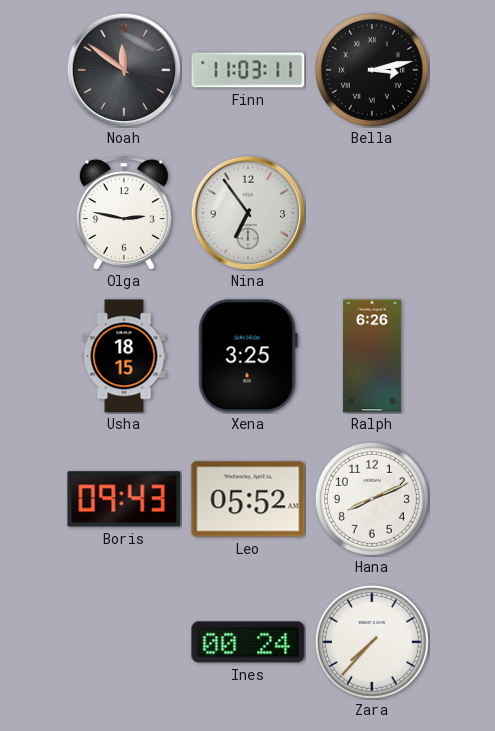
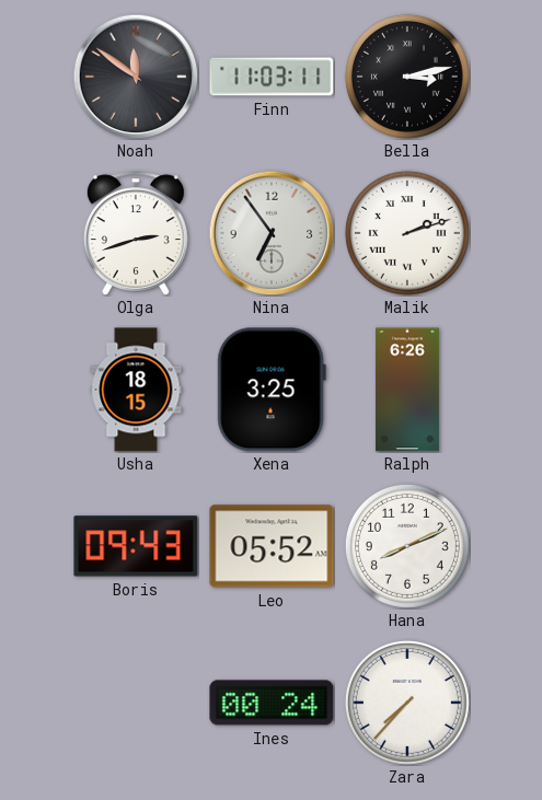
Olga: 2:47 -> 2:42
Malik: none -> 2:12
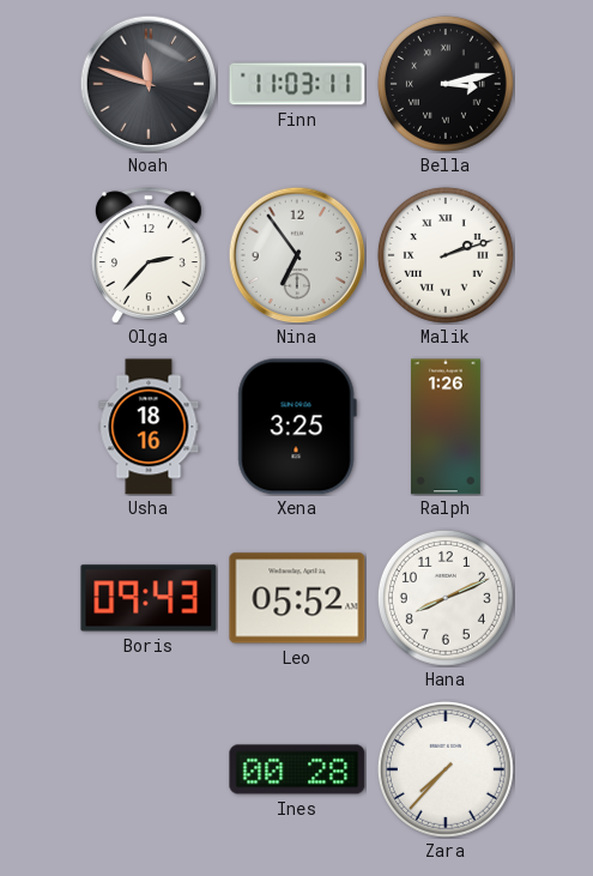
Noah: 11:51 -> 11:48
Olga: 2:42 -> 2:37
Usha: 18:15 -> 18:16
Ralph: 6:26 -> 1:26
Ines: 00:24 -> 00:28
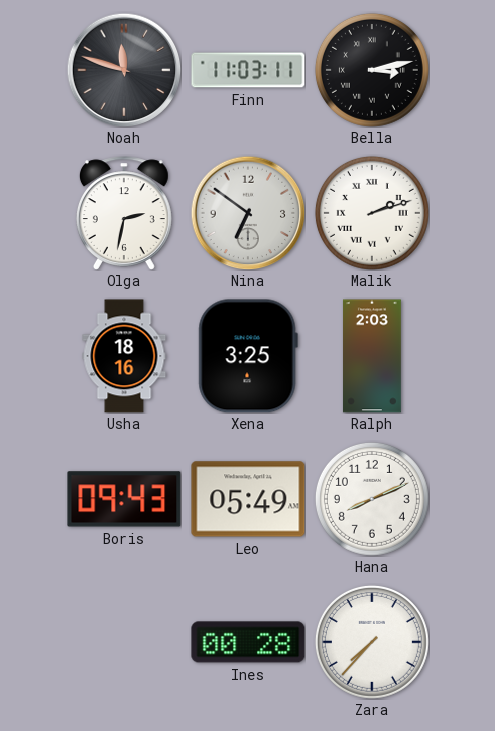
Olga: 2:37 -> 2:32
Nina: 6:54 -> 6:51
Ralph: 1:26 -> 2:03
Leo: 05:52 -> 05:49
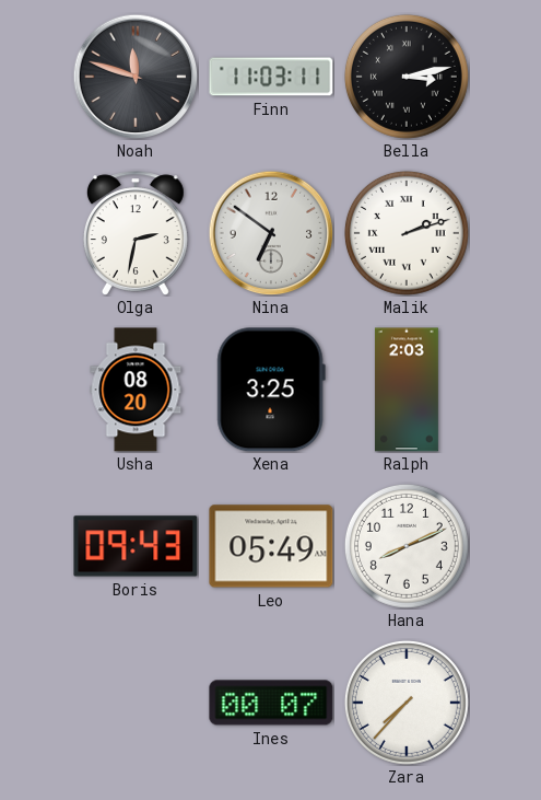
Usha: 18:16 -> 08:20
Ines: 00:28 -> 00:07
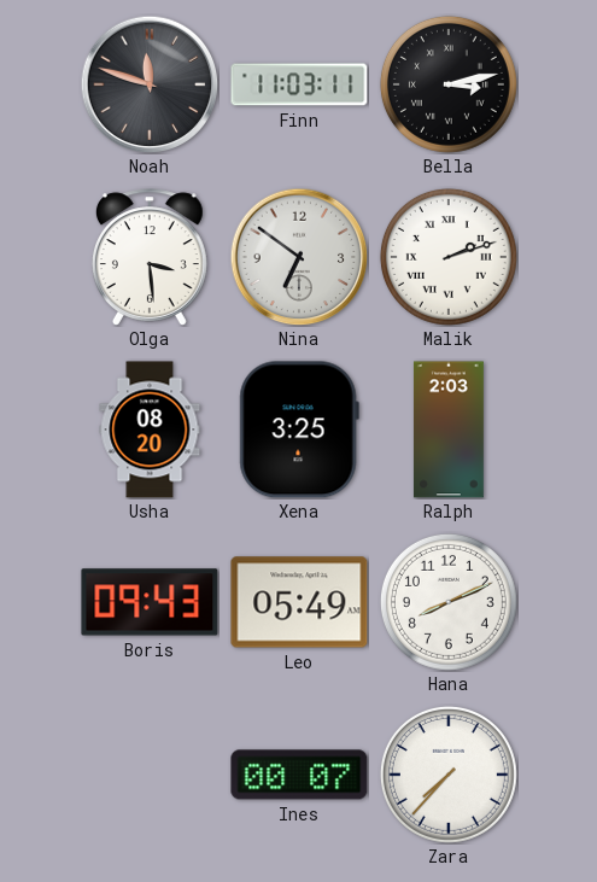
Olga: 2:32 -> 3:29
